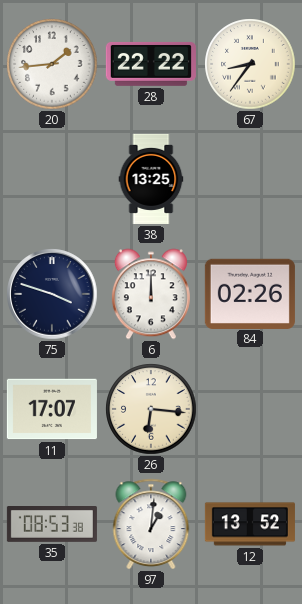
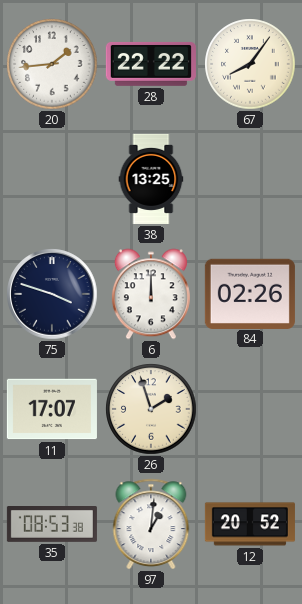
67: 8:36 -> 8:06
26: 6:16 -> 1:57
12: 13:52 -> 20:52
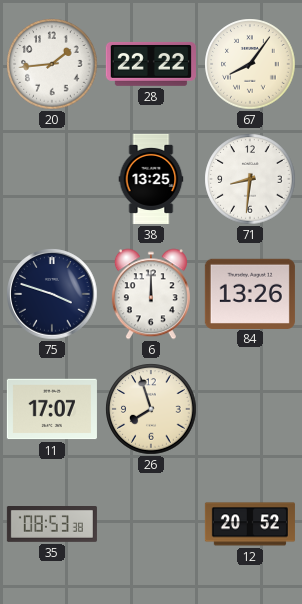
71: none -> 8:31
84: 02:26 -> 13:26
26: 1:57 -> 7:57
97: 1:01 -> none
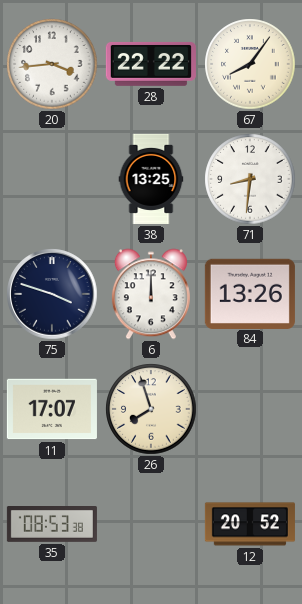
20: 1:44 -> 3:44
